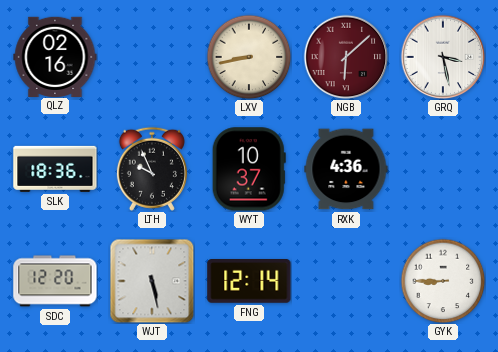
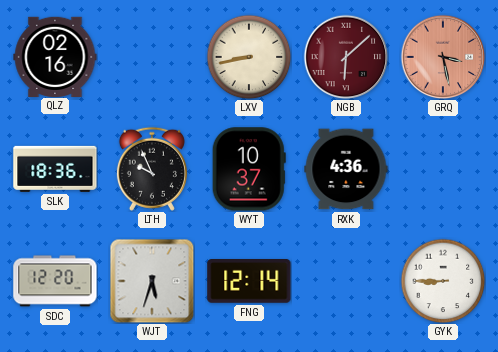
GRQ dial: white -> salmon
WJT: 5:28 -> 5:33
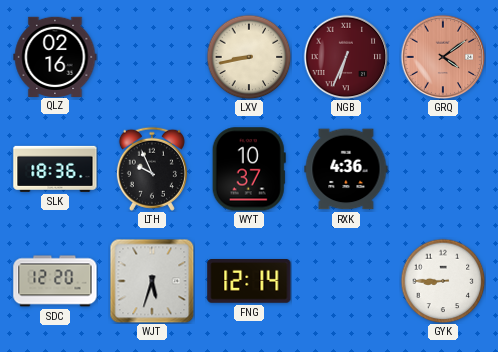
NGB: 6:08 -> 6:34
GRQ: 3:28 -> 4:09
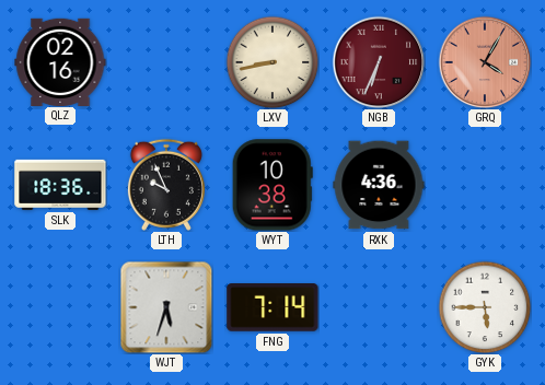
GRQ: 4:09 -> 4:05
WYT: 10:37 -> 10:38
SDC: 12:20 -> none
FNG: 12:14 -> 7:14
GYK: 8:45 -> 5:45
